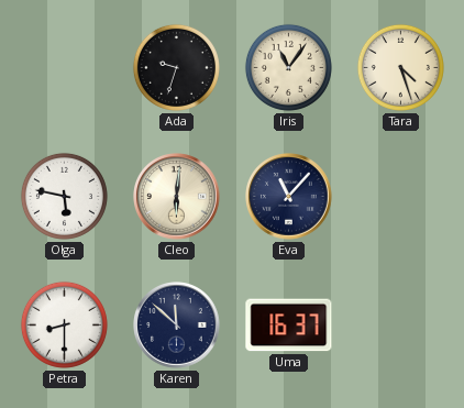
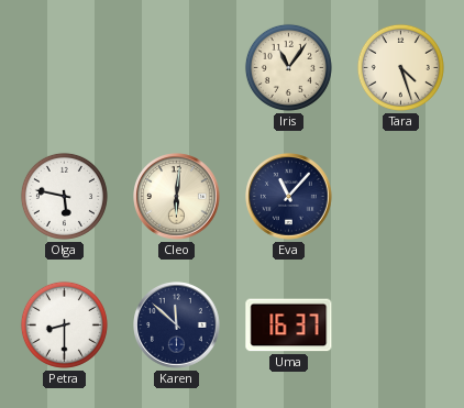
Ada: 9:33 -> none
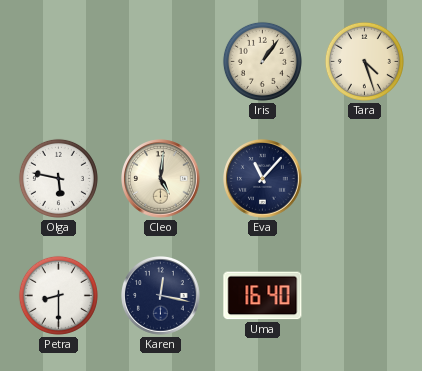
Iris: 11:06 -> 1:06
Cleo: 6:01 -> 5:01
Karen: 11:52 -> 12:17
Uma: 16:37 -> 16:40
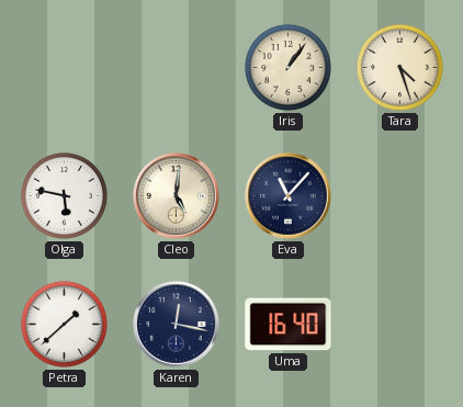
Petra: 8:30 -> 1:38
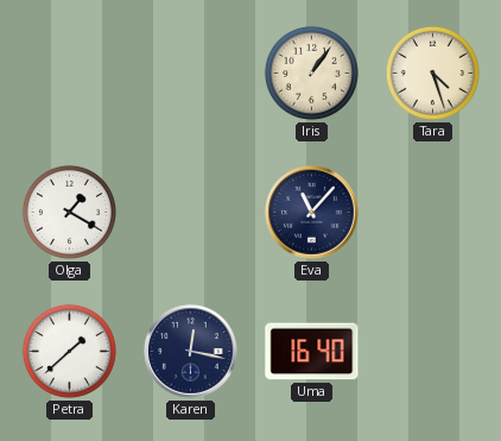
Olga: 5:47 -> 1:20
Cleo: 5:01 -> none
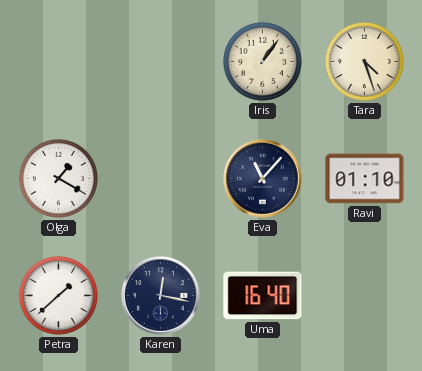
Ravi: none -> 01:10
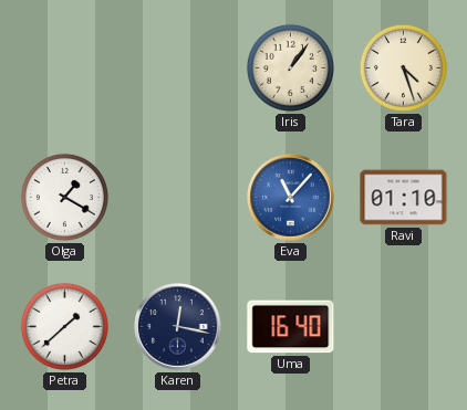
Eva dial: navy -> blue
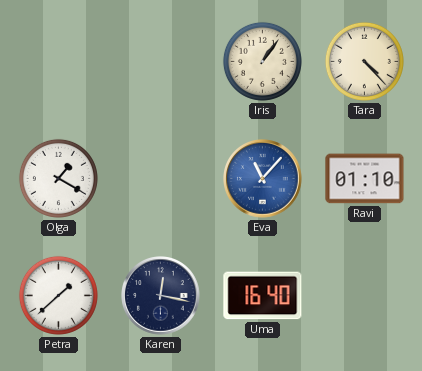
Tara: 4:27 -> 4:23
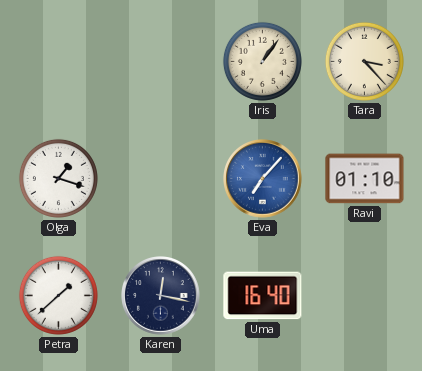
Tara: 4:23 -> 3:23
Olga: 1:20 -> 1:18
Eva: 11:07 -> 7:07
